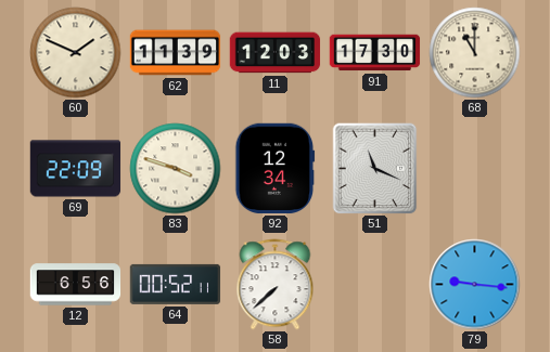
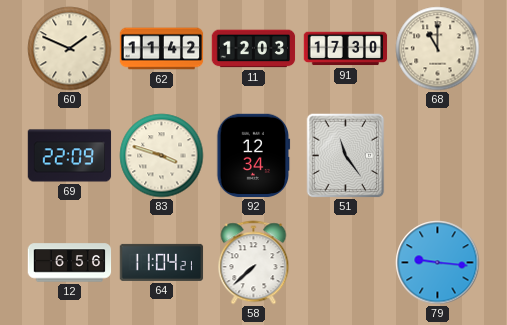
62: 11:39 -> 11:42
51: 11:19 -> 11:24
64: 00:52 -> 11:04
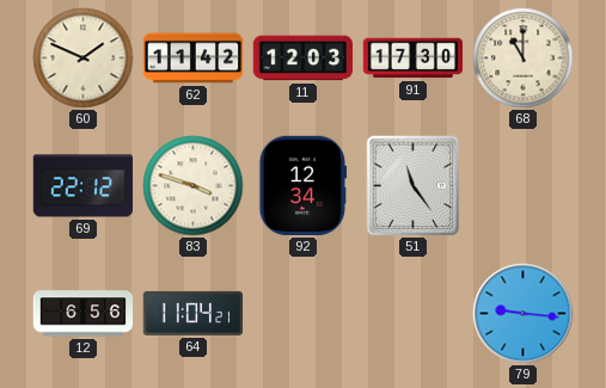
69: 22:09 -> 22:12
58: 7:38 -> none
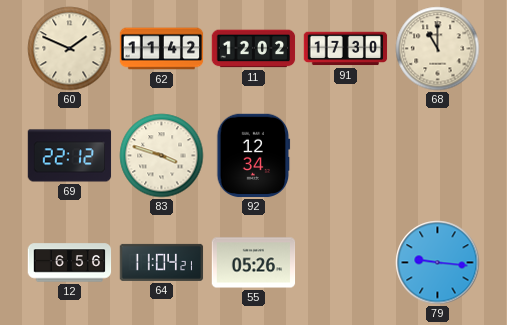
11: 12:03 -> 12:02
51: 11:24 -> none
55: none -> 05:26
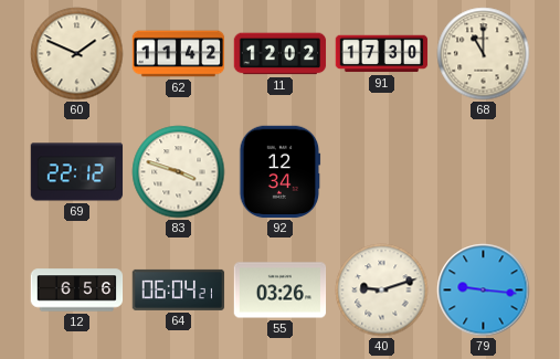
64: 11:04 -> 06:04
55: 05:26 -> 03:26
40: none -> 9:12
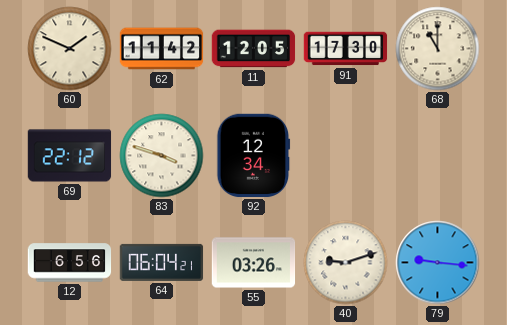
11: 12:02 -> 12:05
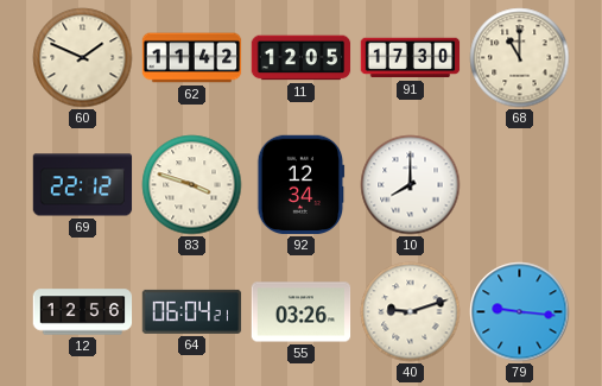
10: none -> 8:00
12: 6:56 -> 12:56
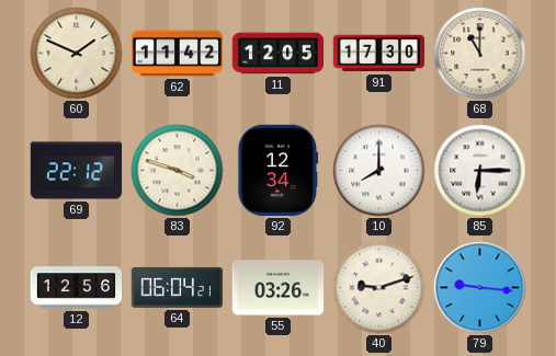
85: none -> 6:15
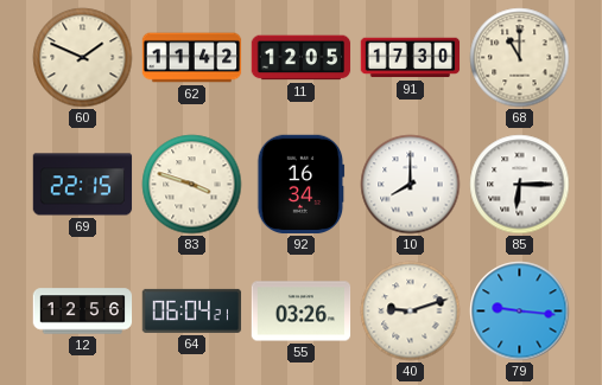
69: 22:12 -> 22:15
92: 12:34 -> 16:34
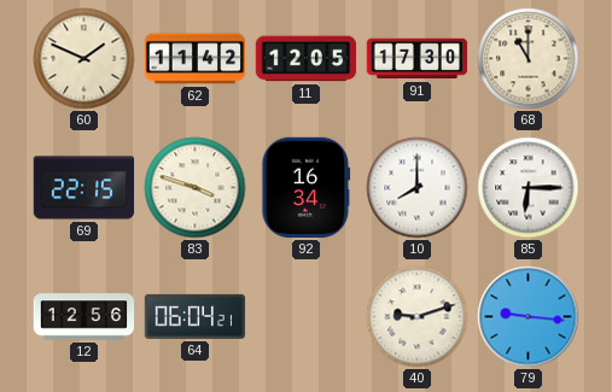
55: 03:26 -> none
